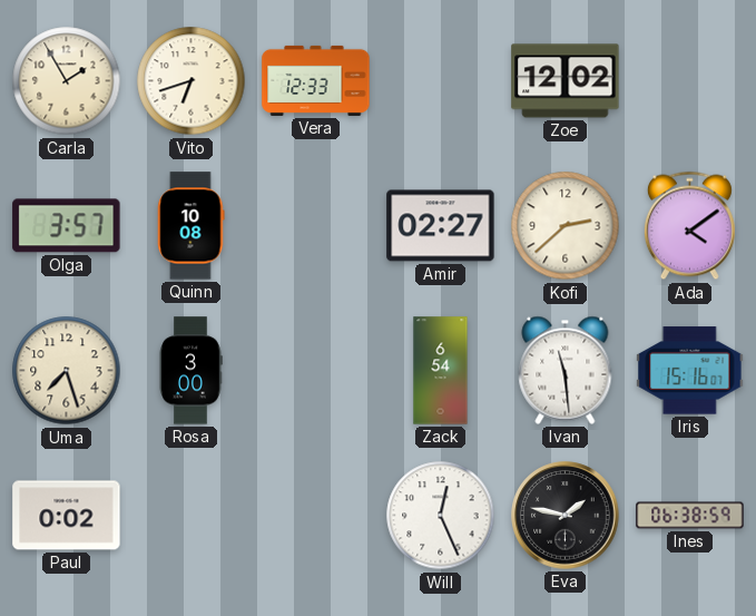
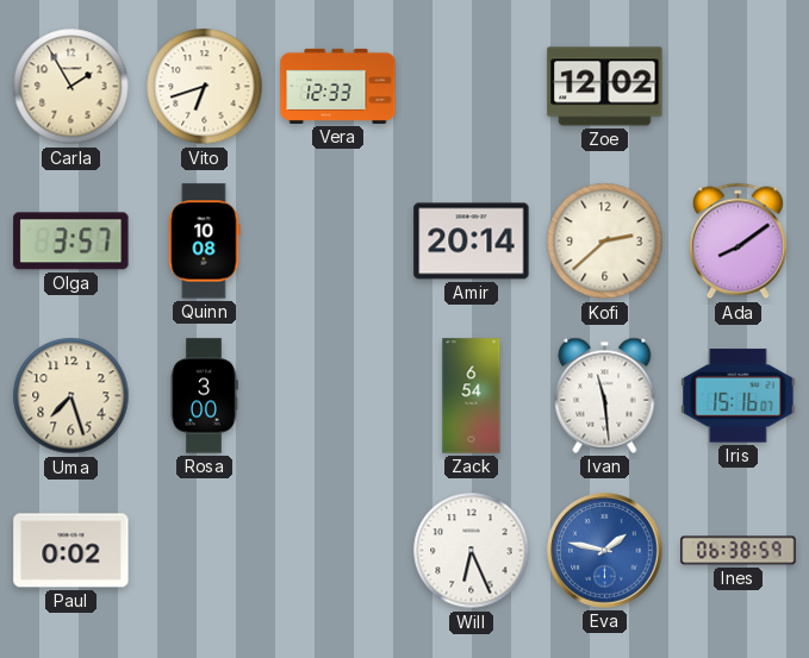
Amir: 02:27 -> 20:14
Ada: 4:09 -> 8:09
Will: 12:26 -> 6:26
Eva dial: black -> blue
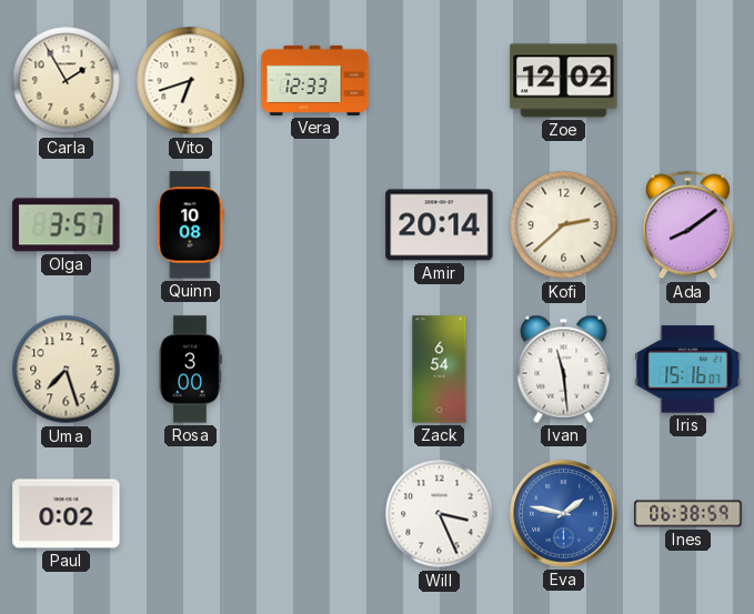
Will: 6:26 -> 3:26
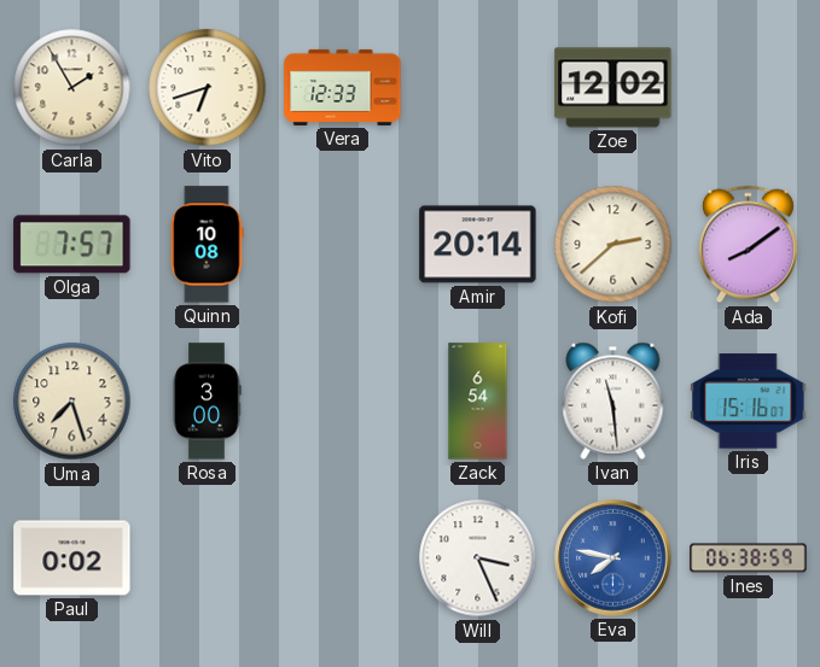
Olga: 3:57 -> 7:57
Eva: 1:47 -> 7:47
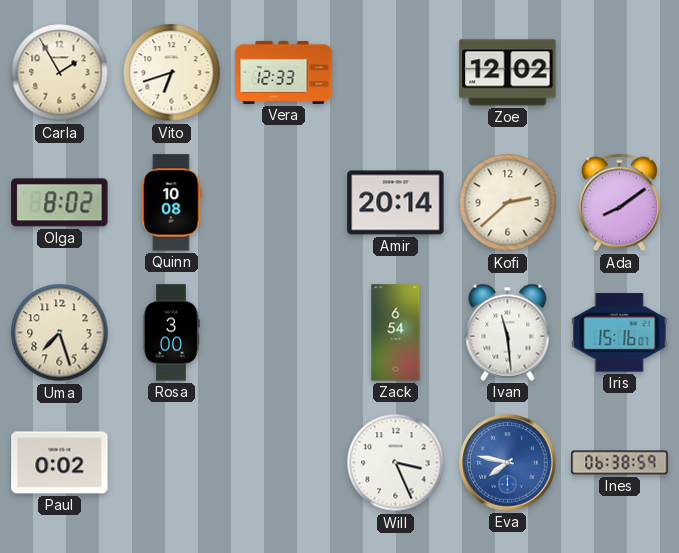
Olga: 7:57 -> 8:02
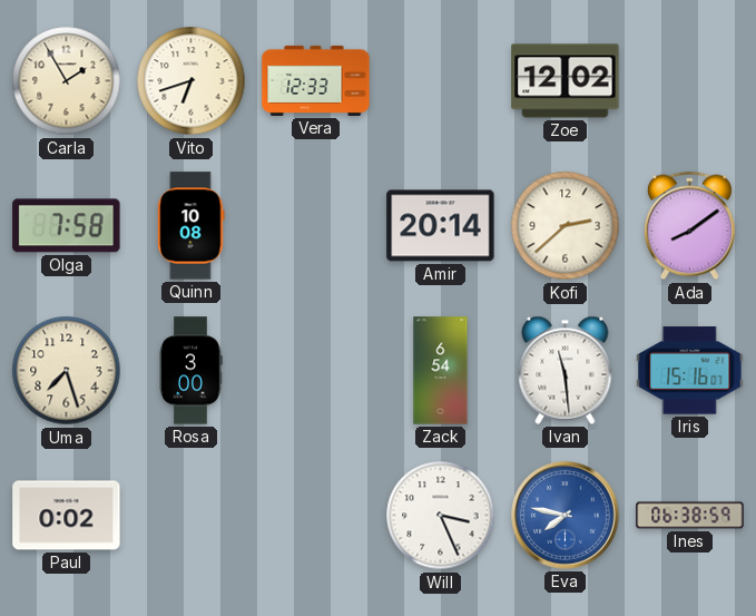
Olga: 8:02 -> 7:58
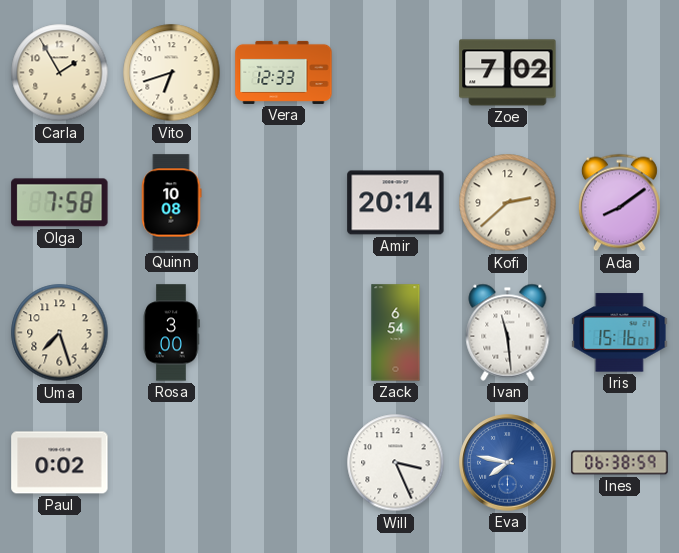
Zoe: 12:02 -> 7:02
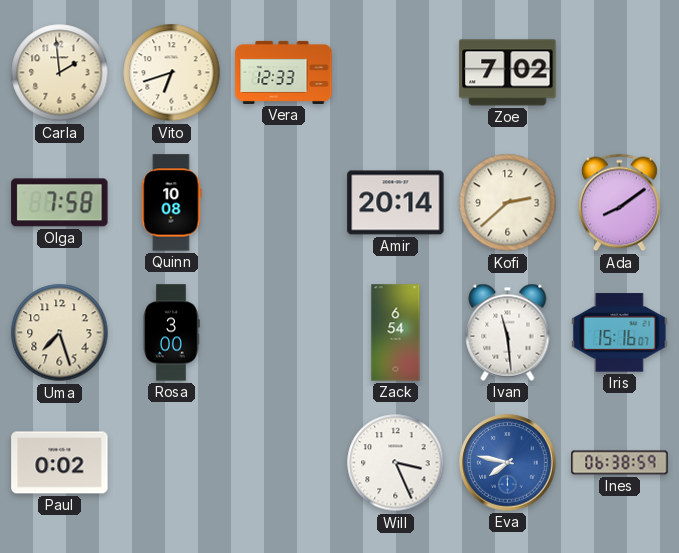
Carla: 1:55 -> 1:59
